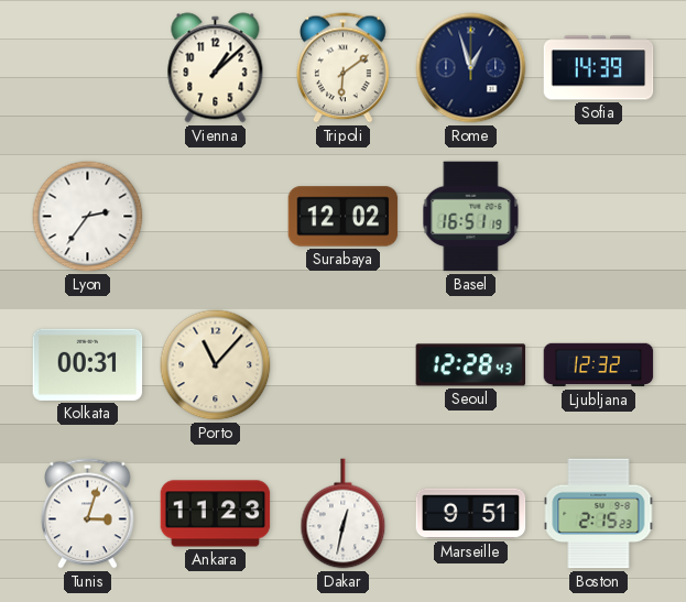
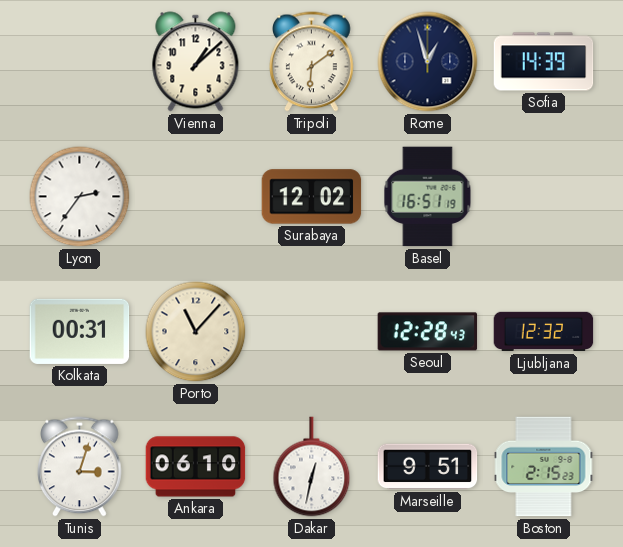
Ankara: 11:23 -> 06:10
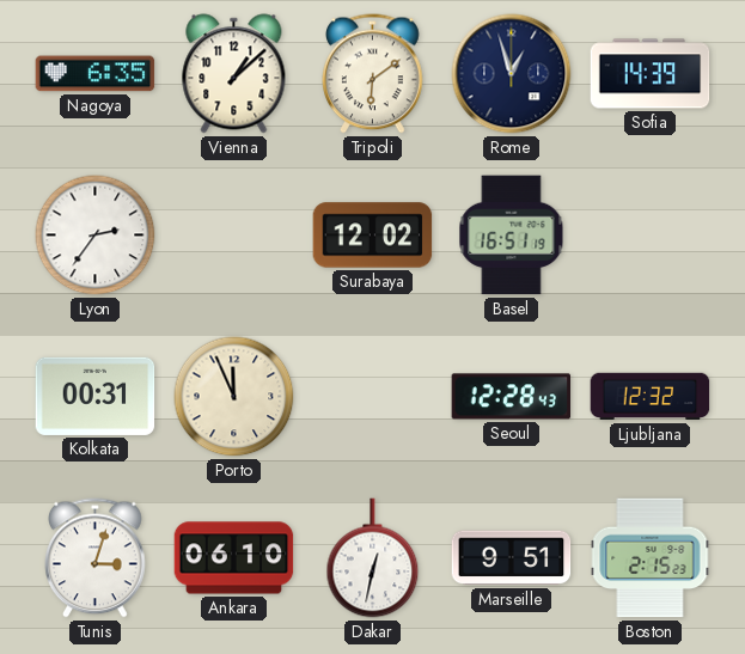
Nagoya: none -> 6:35
Porto: 11:07 -> 11:56
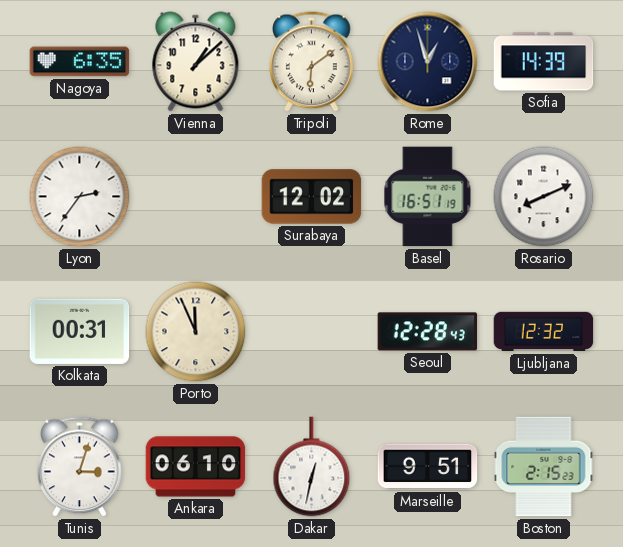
Rosario: none -> 8:11
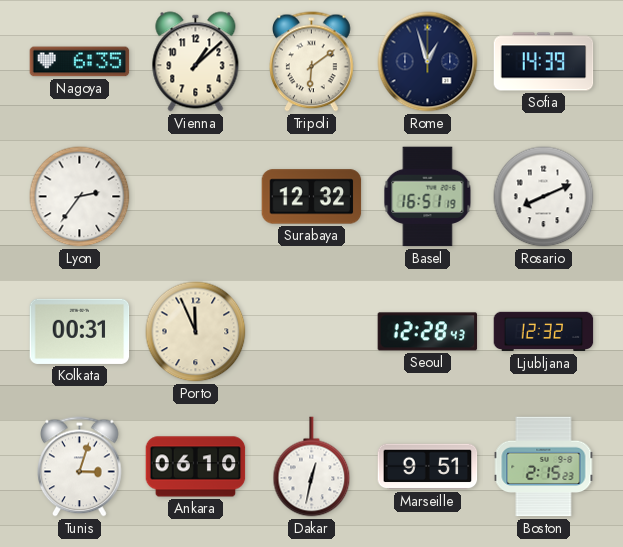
Surabaya: 12:02 -> 12:32
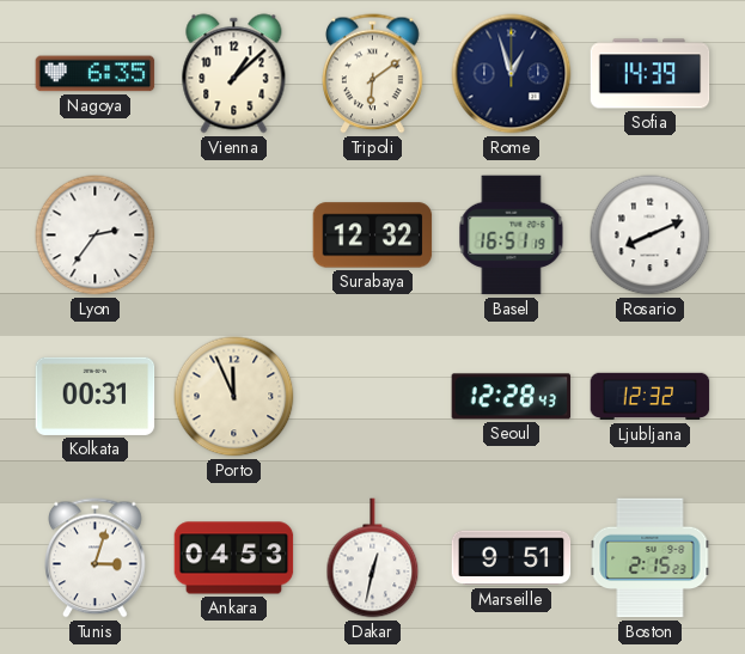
Ankara: 06:10 -> 04:53
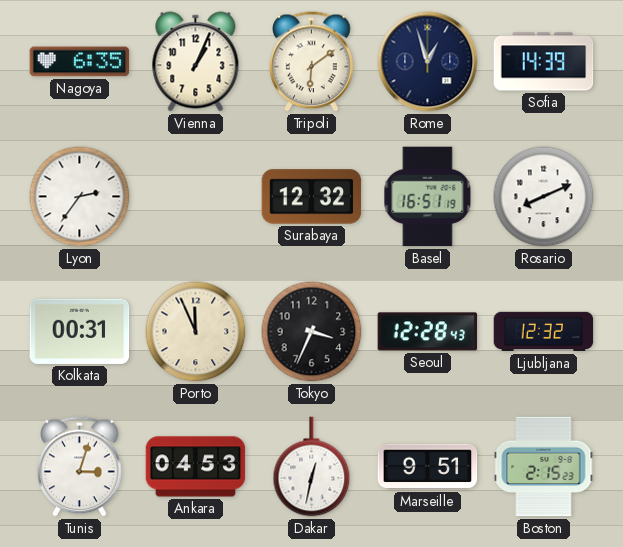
Vienna: 1:08 -> 1:04
Tokyo: none -> 3:34
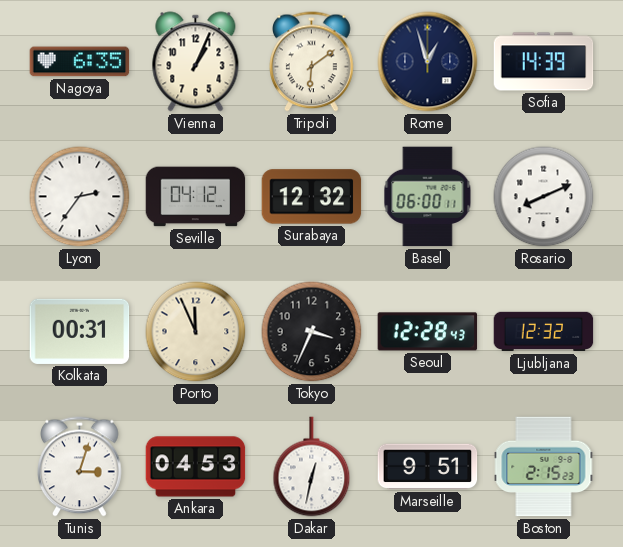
Seville: none -> 04:12
Basel: 16:51 -> 06:00
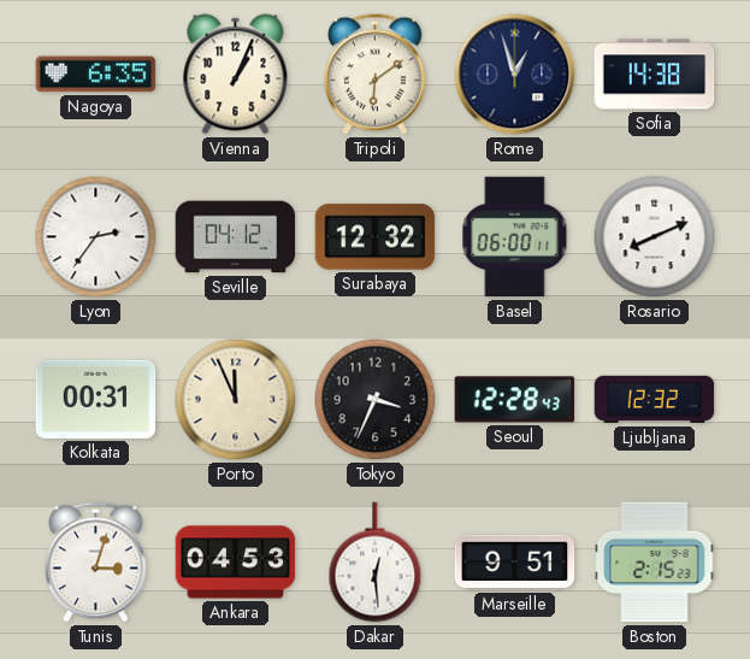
Sofia: 14:39 -> 14:38
Dakar: 12:32 -> 12:29
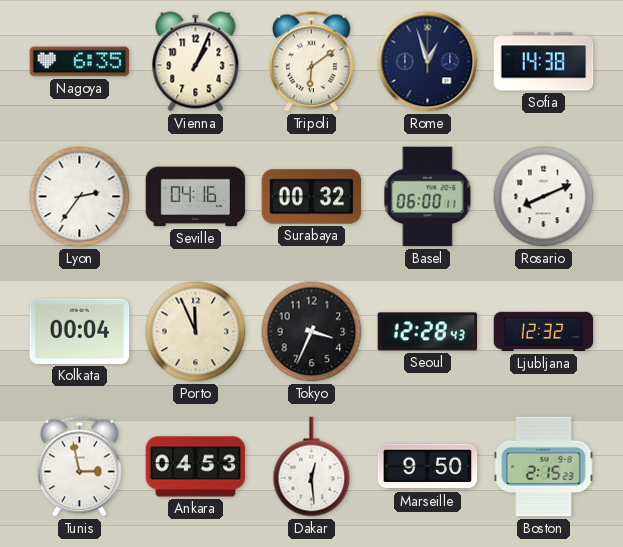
Seville: 04:12 -> 04:16
Surabaya: 12:32 -> 00:32
Kolkata: 00:31 -> 00:04
Tunis: 3:03 -> 2:58
Marseille: 9:51 -> 9:50
